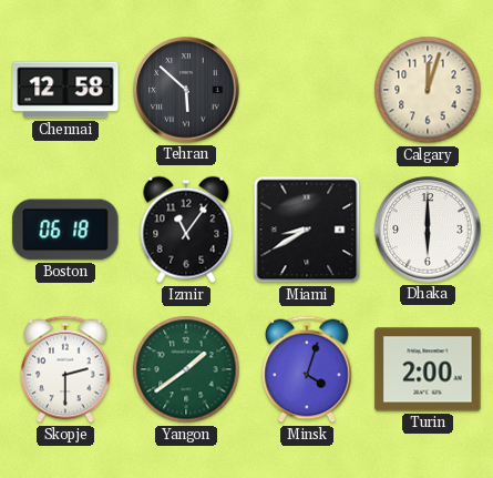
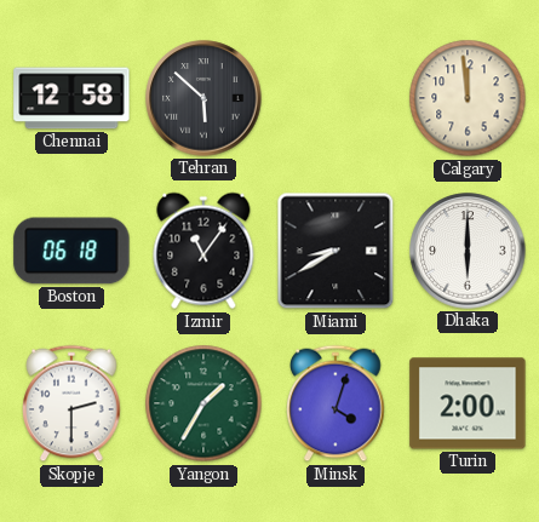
Calgary: 12:03 -> 11:59
Yangon: 1:39 -> 1:35
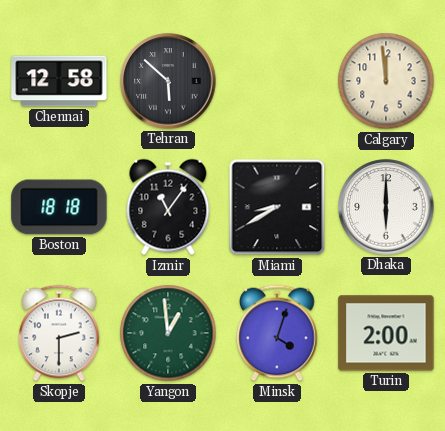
Boston: 06:18 -> 18:18
Yangon: 1:35 -> 12:59
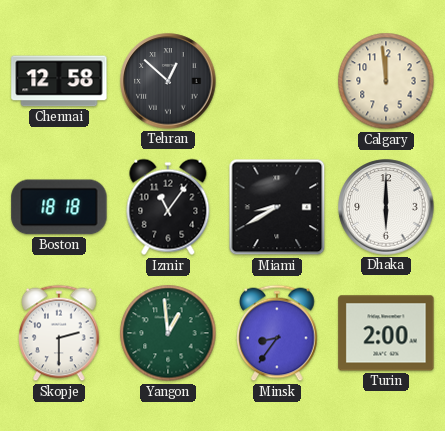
Tehran: 5:52 -> 12:52
Minsk: 4:03 -> 8:36
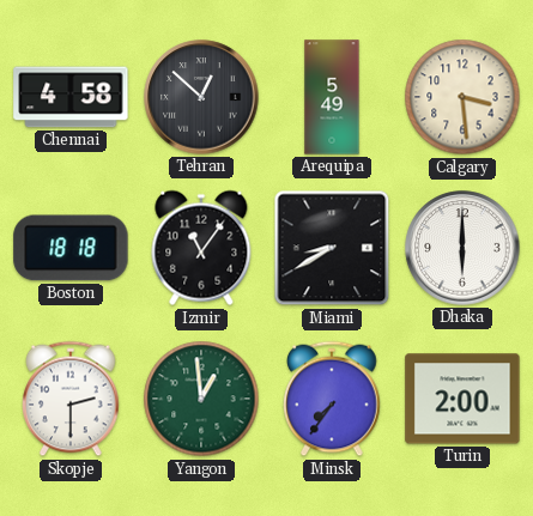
Chennai: 12:58 -> 4:58
Arequipa: none -> 5:49
Calgary: 11:59 -> 3:29
Minsk: 8:36 -> 7:36
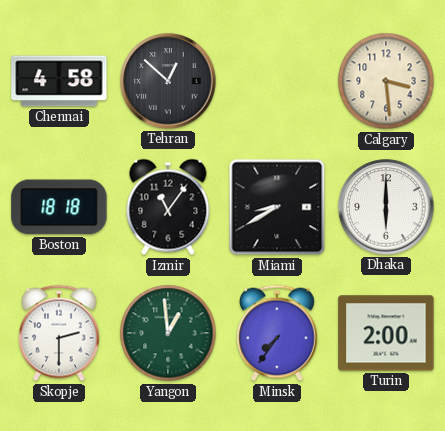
Arequipa: 5:49 -> none
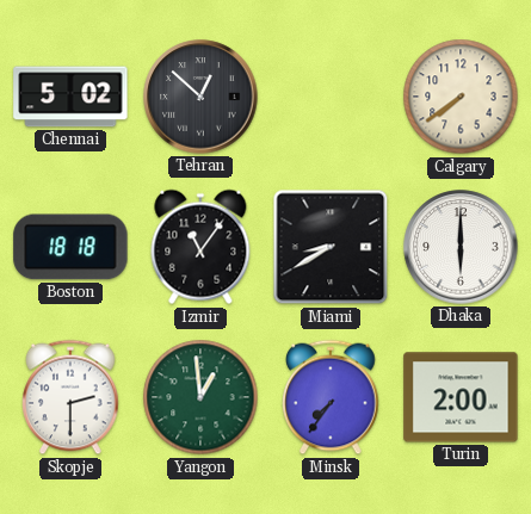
Chennai: 4:58 -> 5:02
Calgary: 3:29 -> 7:39
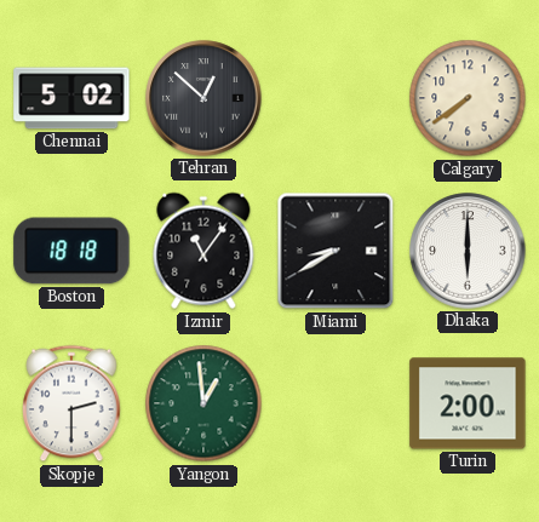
Minsk: 7:36 -> none
